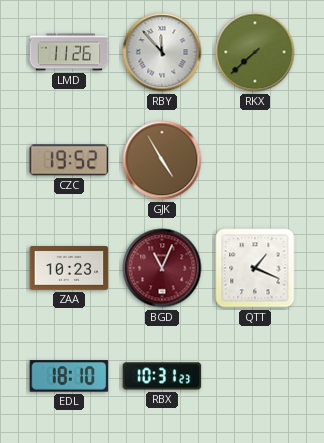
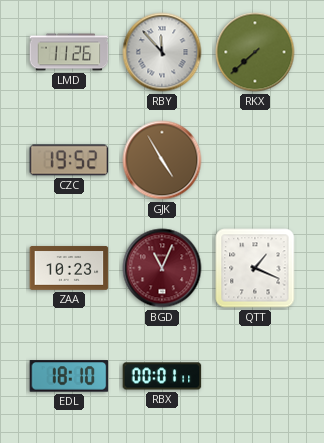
RBX: 10:31 -> 00:01
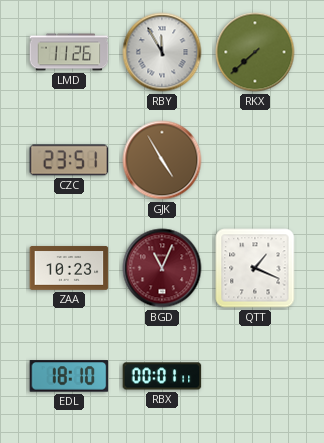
RBY: 11:53 -> 11:55
CZC: 19:52 -> 23:51
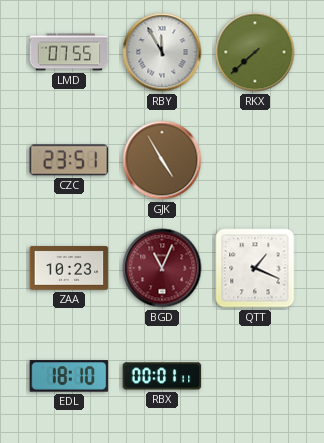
LMD: 11:26 -> 07:55
